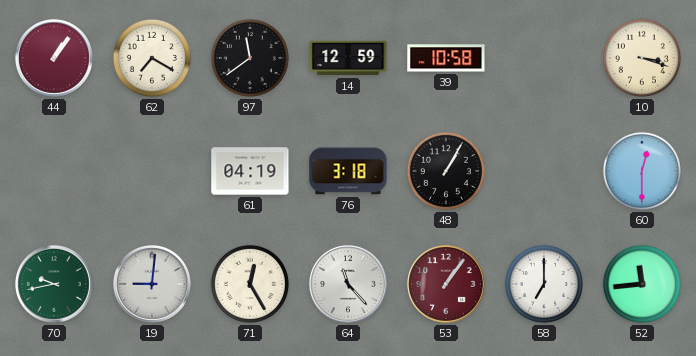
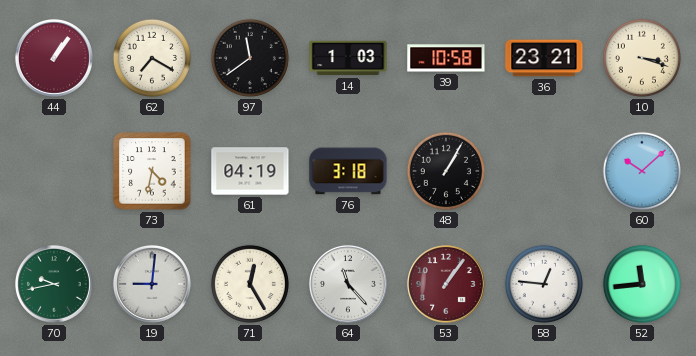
14: 12:59 -> 1:03
36: none -> 23:21
73: none -> 4:32
60: 12:30 -> 10:08
58: 7:00 -> 12:46
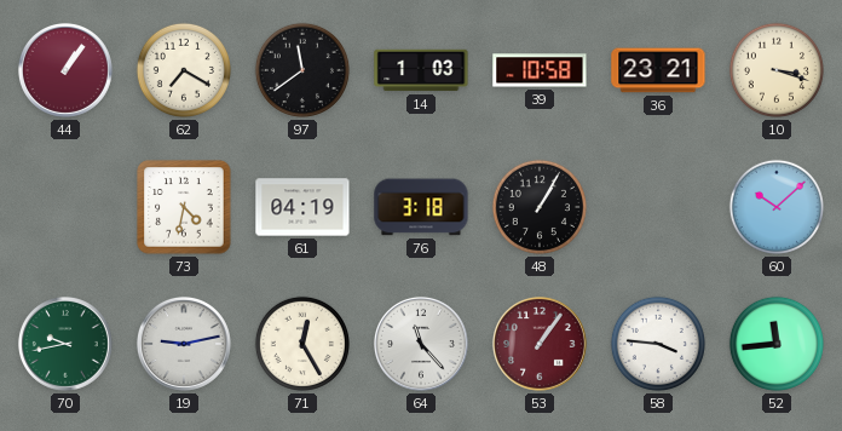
19: 9:01 -> 9:13
58: 12:46 -> 3:46
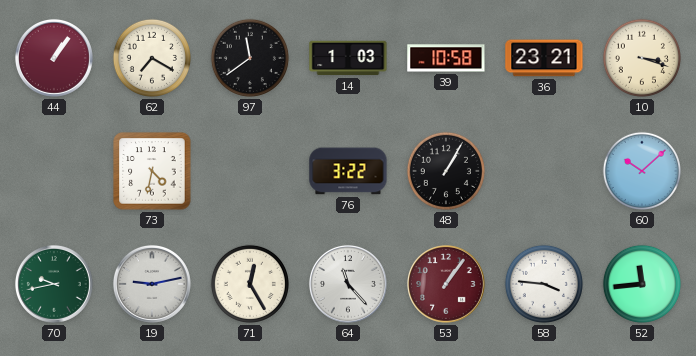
61: 04:19 -> none
76: 3:18 -> 3:22
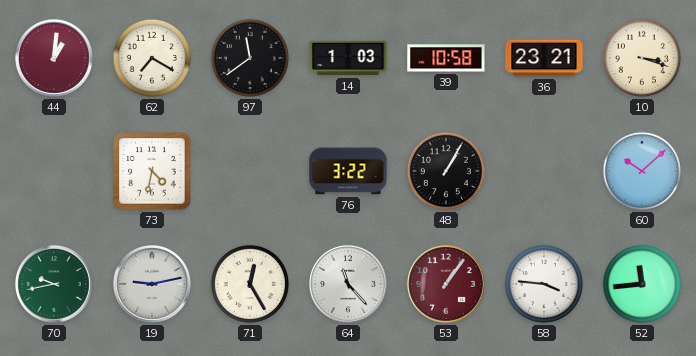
44: 1:06 -> 1:01
